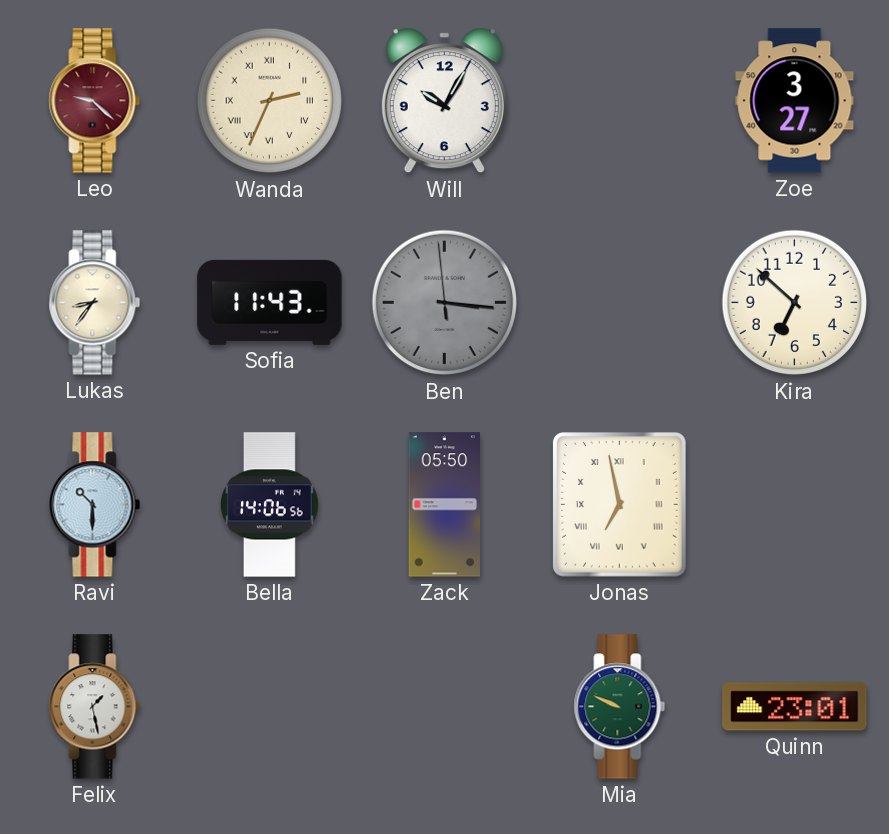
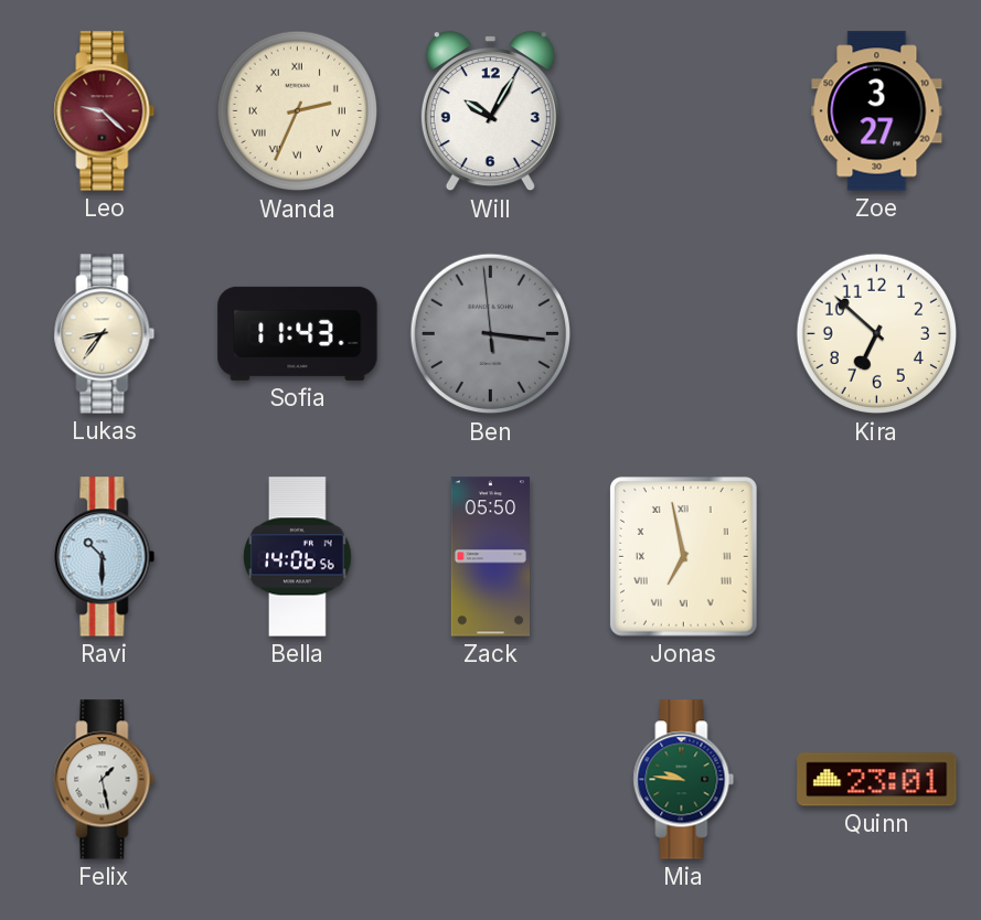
Mia: 9:49 -> 9:46
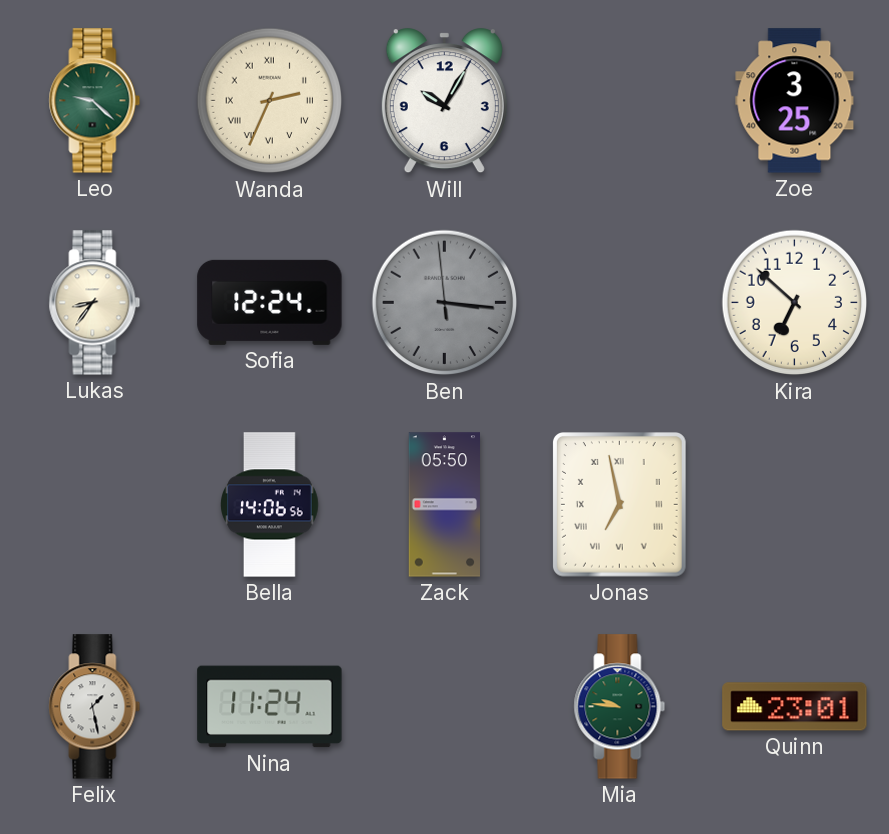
Leo dial: burgundy -> green
Zoe: 3:27 -> 3:25
Sofia: 11:43 -> 12:24
Ravi: 10:30 -> none
Nina: none -> 11:24
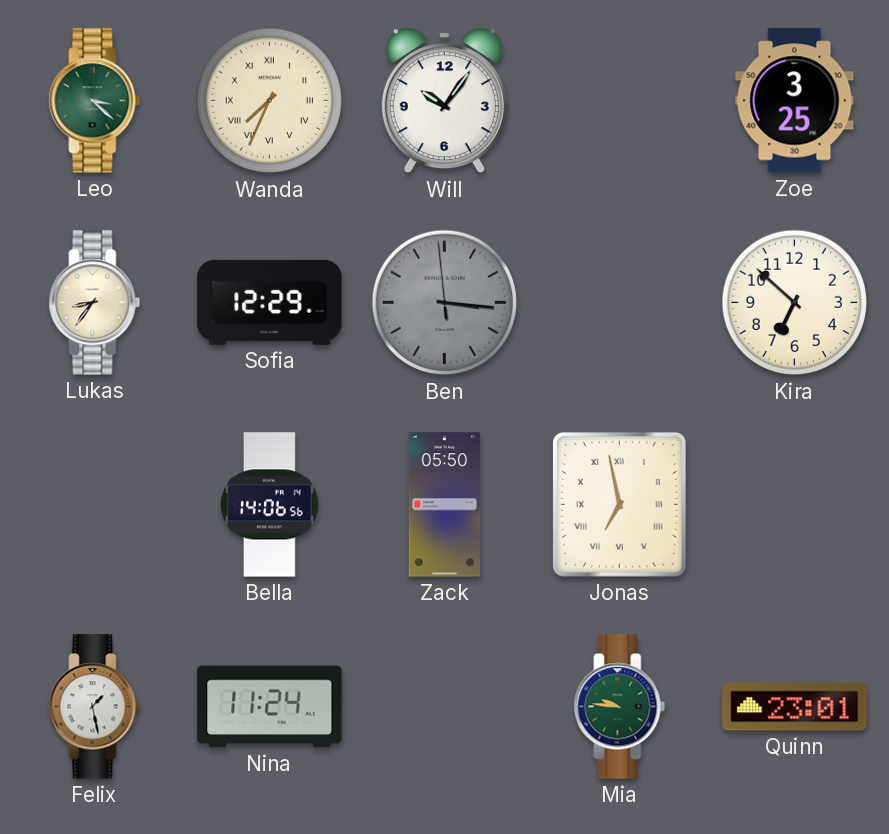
Leo: 9:22 -> 3:22
Wanda: 2:34 -> 7:34
Will: 10:05 -> 10:06
Sofia: 12:24 -> 12:29
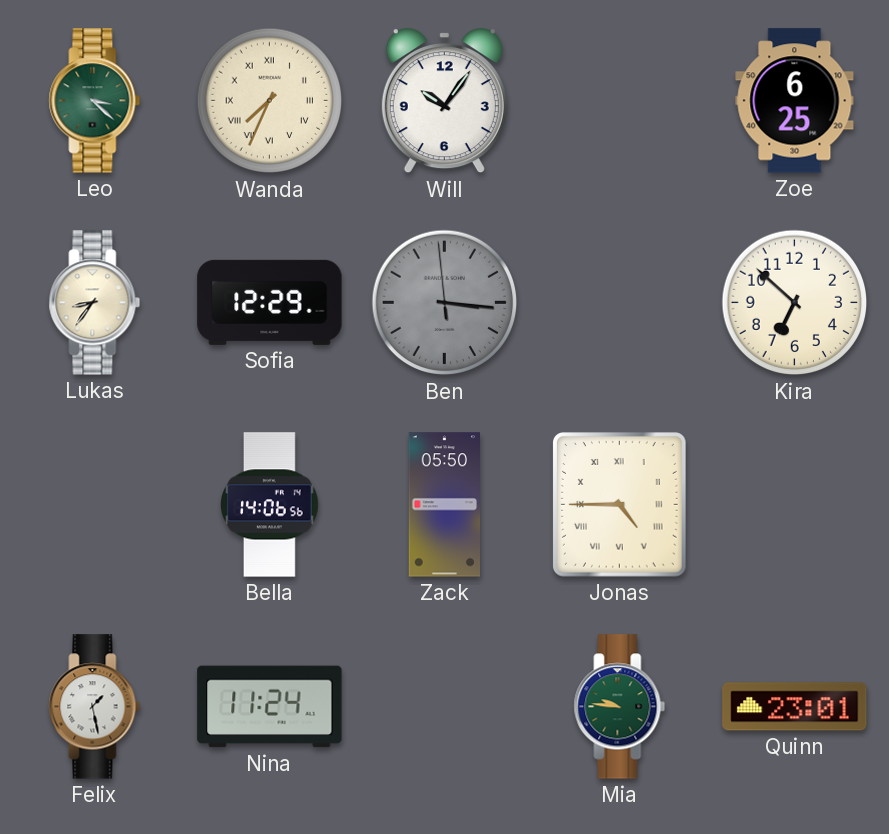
Zoe: 3:25 -> 6:25
Jonas: 6:58 -> 4:45
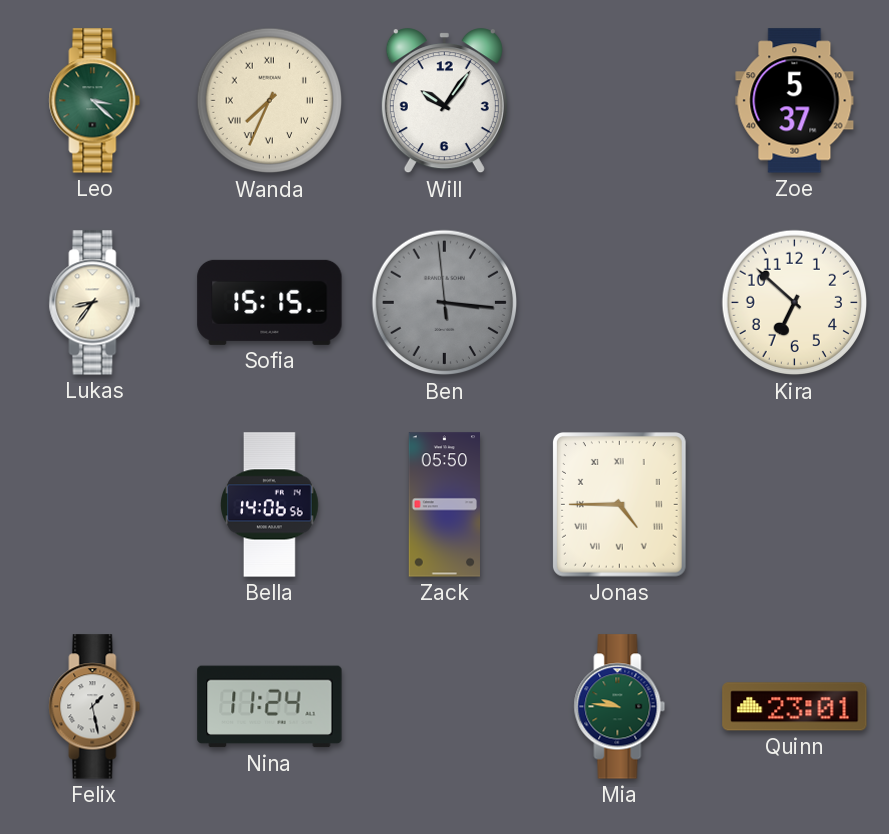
Zoe: 6:25 -> 5:37
Sofia: 12:29 -> 15:15
